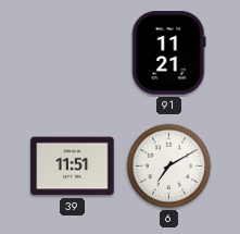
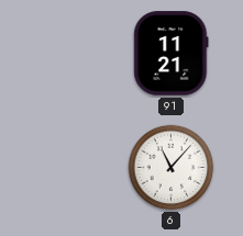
39: 11:51 -> none
6: 7:10 -> 11:07
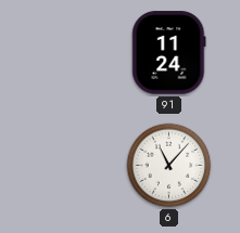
91: 11:21 -> 11:24
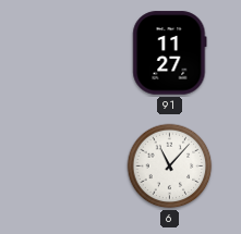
91: 11:24 -> 11:27
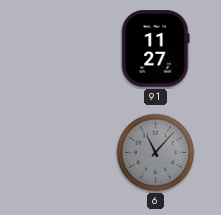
6 dial: white -> grey
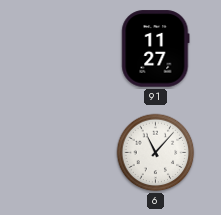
6 dial: grey -> white
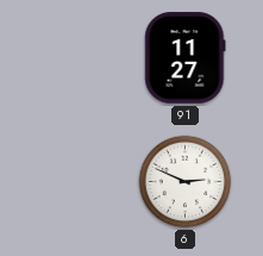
6: 11:07 -> 2:49
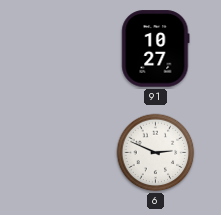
91: 11:27 -> 10:27
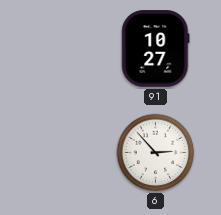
6: 2:49 -> 2:53
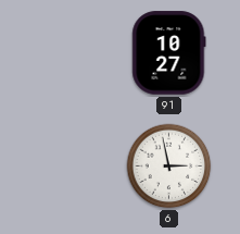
6: 2:53 -> 2:58
